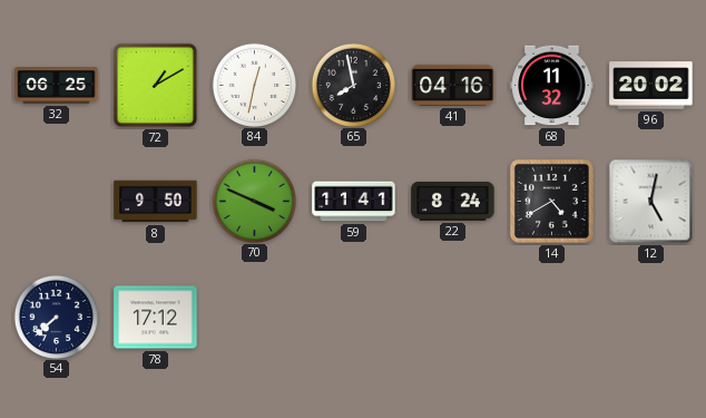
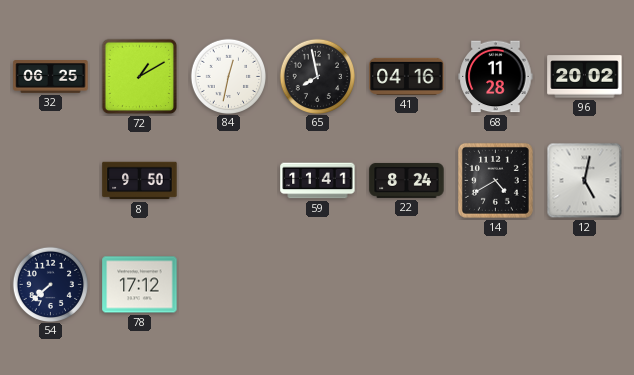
68: 11:32 -> 11:28
70: 3:49 -> none
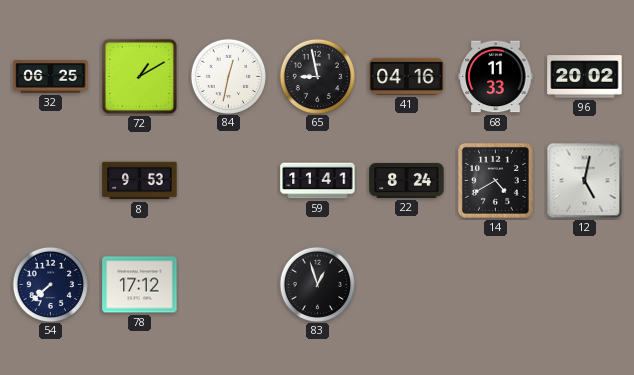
65: 7:58 -> 8:58
68: 11:28 -> 11:33
8: 9:50 -> 9:53
83: none -> 12:57
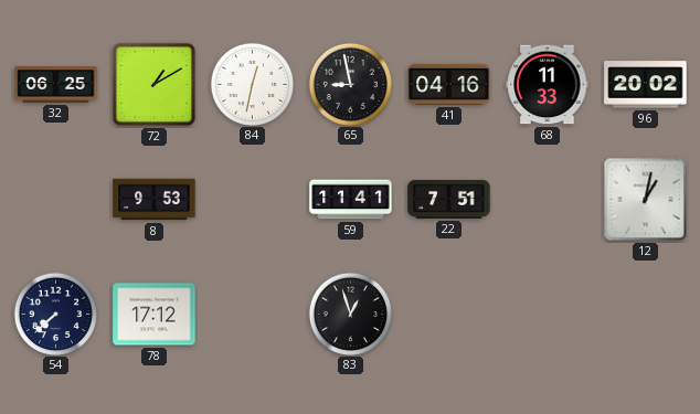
22: 8:24 -> 7:51
14: 4:40 -> none
12: 5:02 -> 1:02
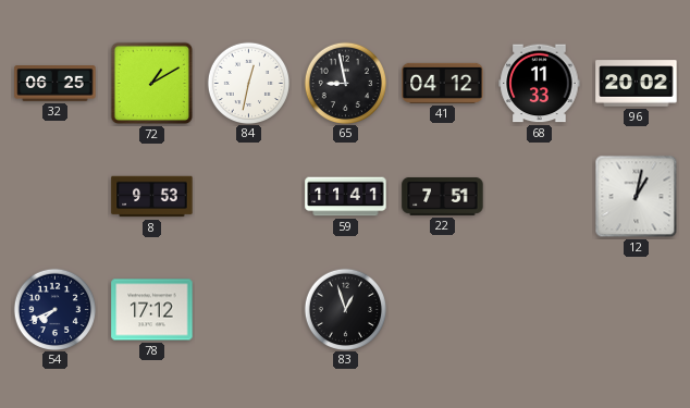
41: 04:16 -> 04:12
54: 7:38 -> 7:41
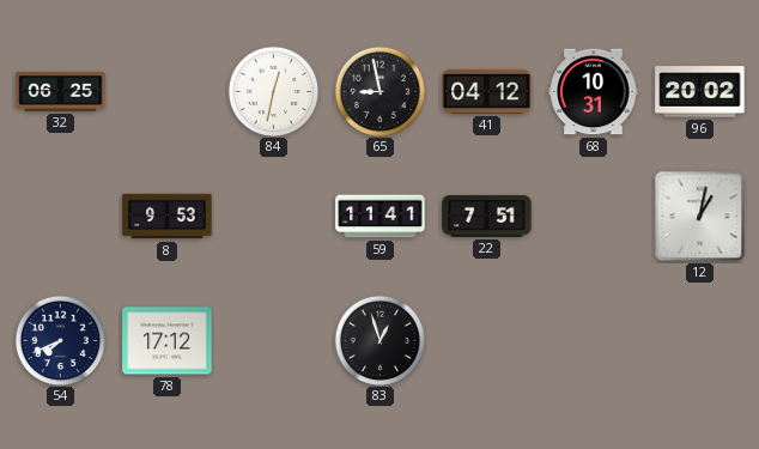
72: 1:10 -> none
68: 11:33 -> 10:31
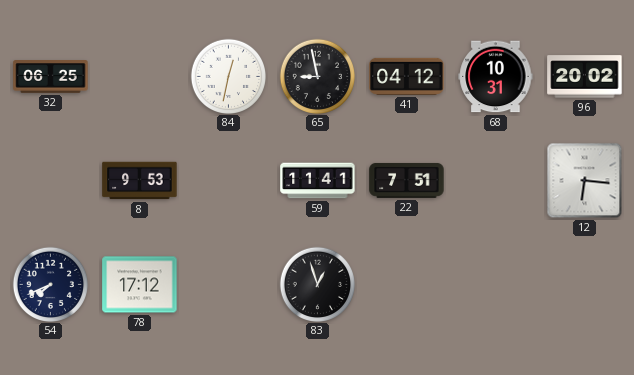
12: 1:02 -> 6:16
